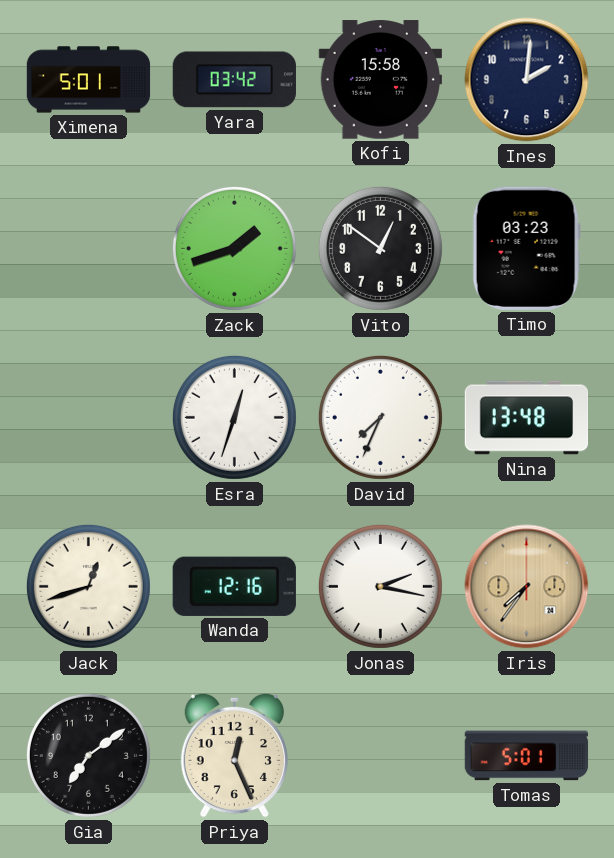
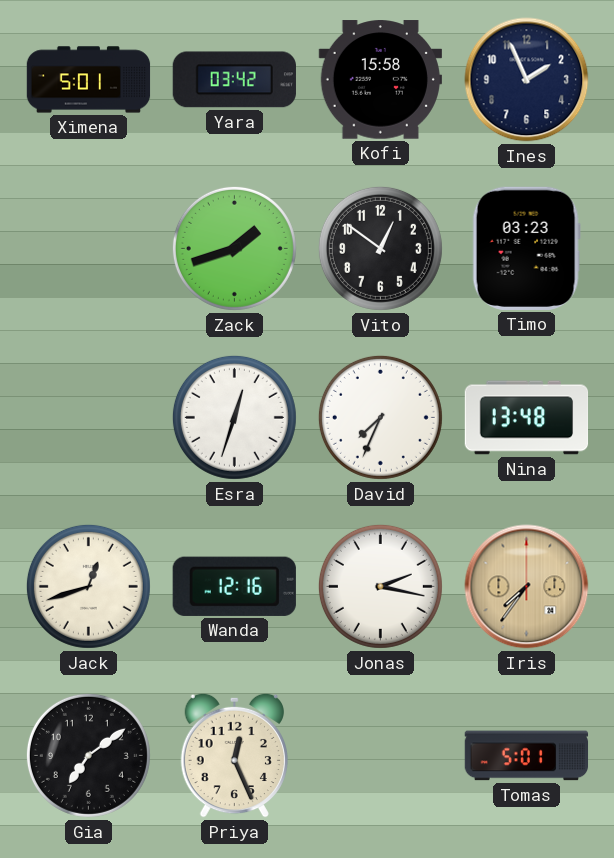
Ines: 2:01 -> 1:56
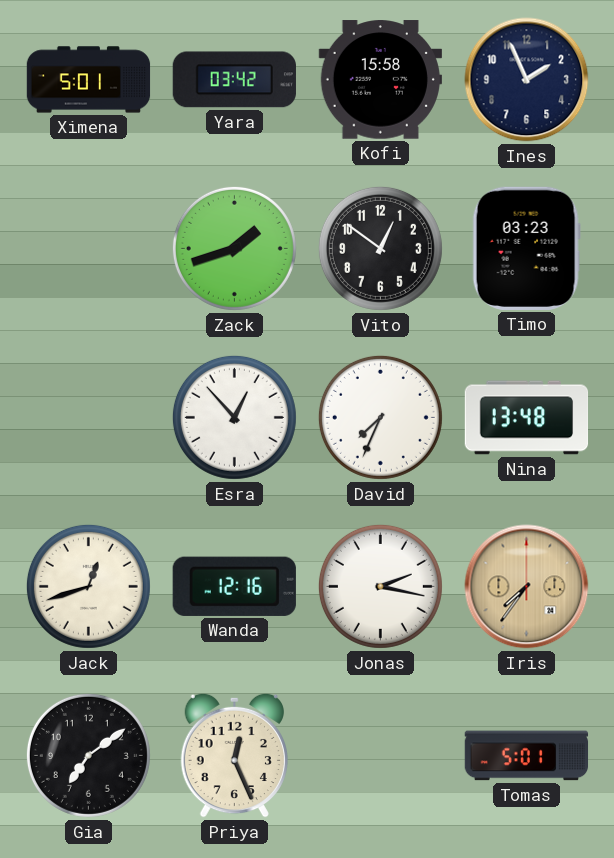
Esra: 12:33 -> 12:53
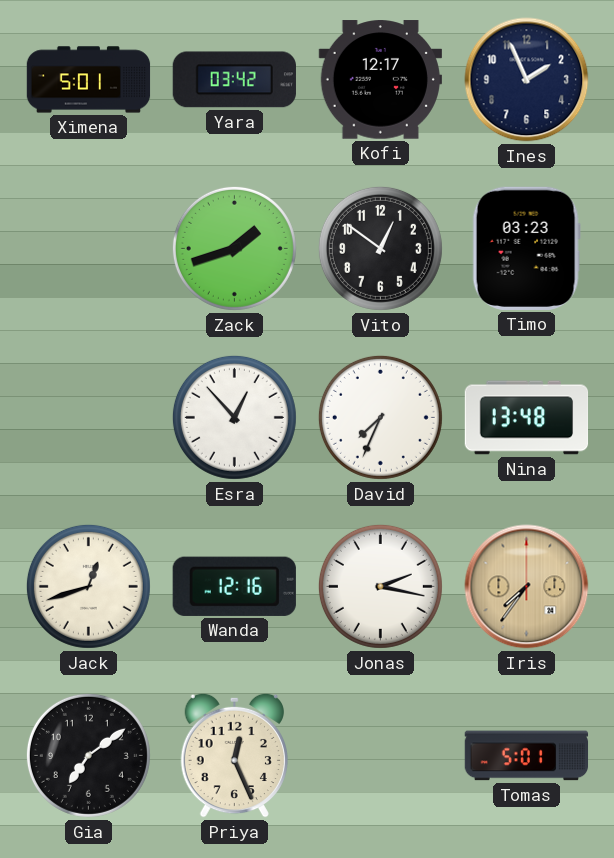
Kofi: 15:58 -> 12:17
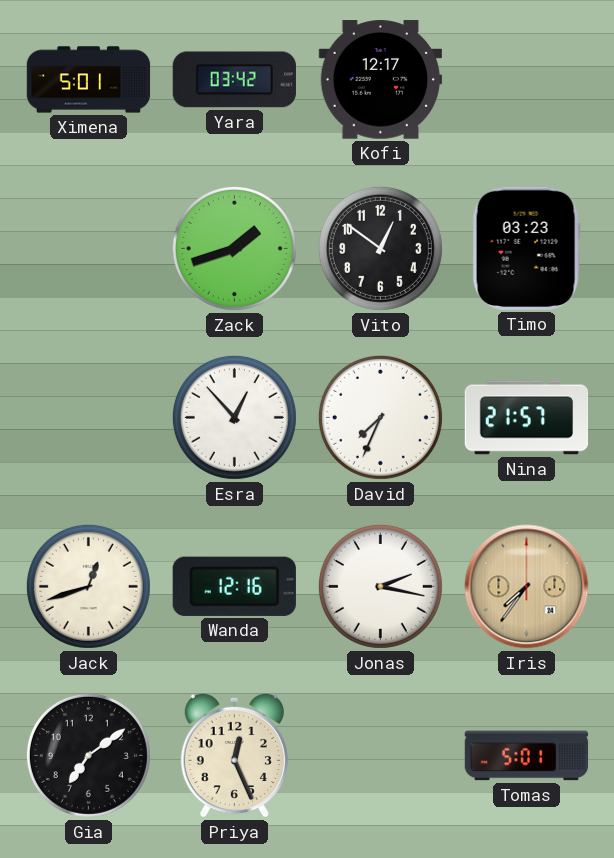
Ines: 1:56 -> none
Nina: 13:48 -> 21:57
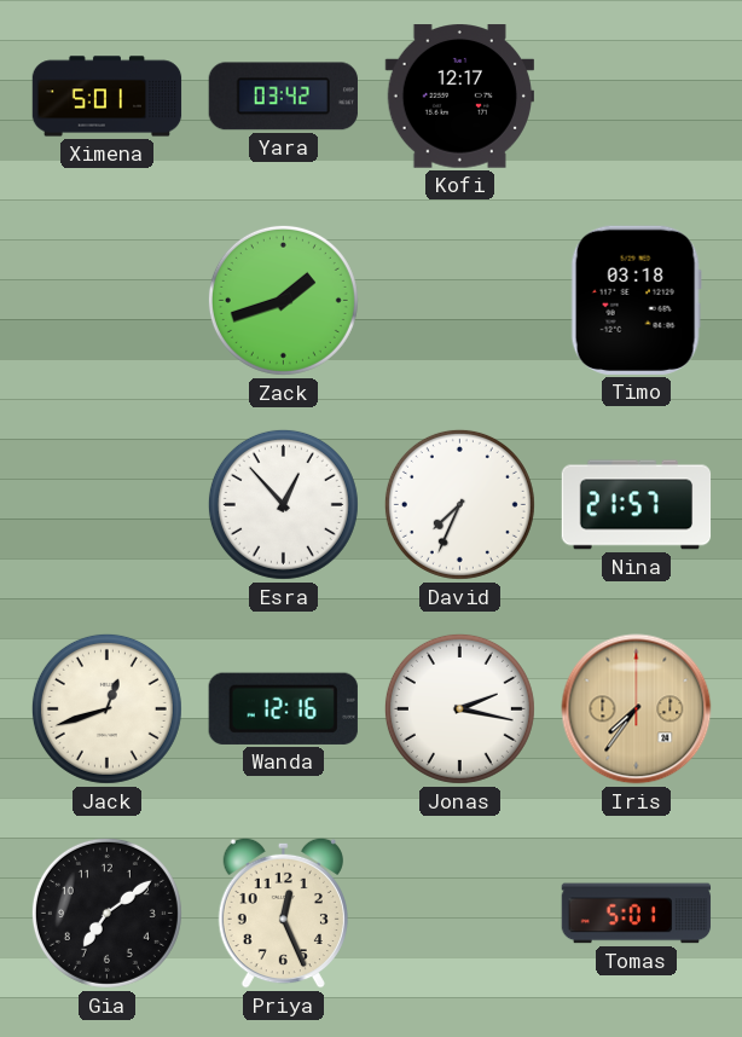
Vito: 12:51 -> none
Timo: 03:23 -> 03:18
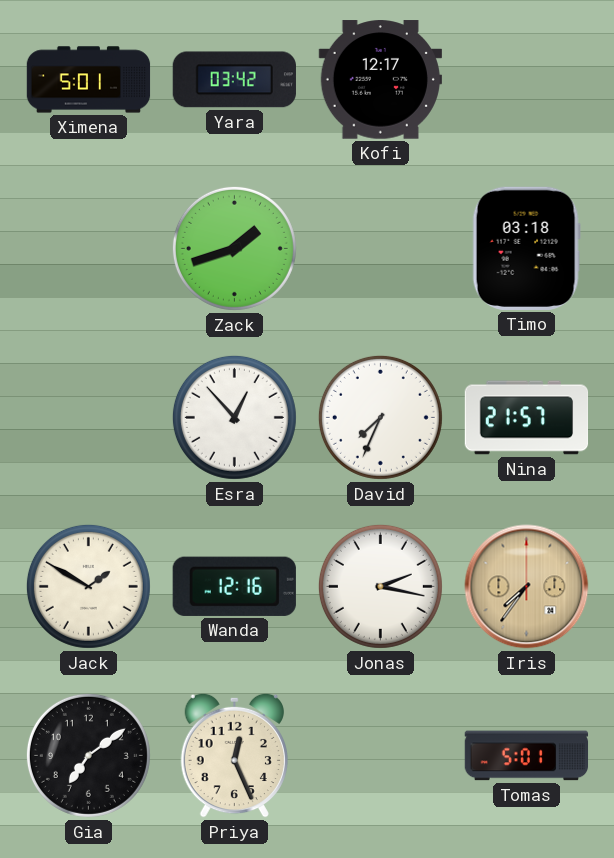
Jack: 12:42 -> 1:50
